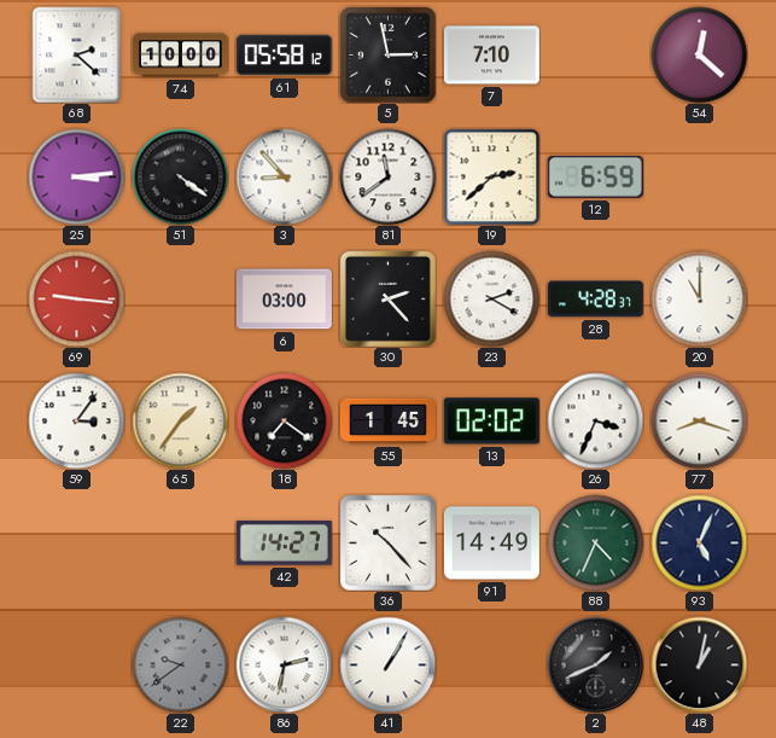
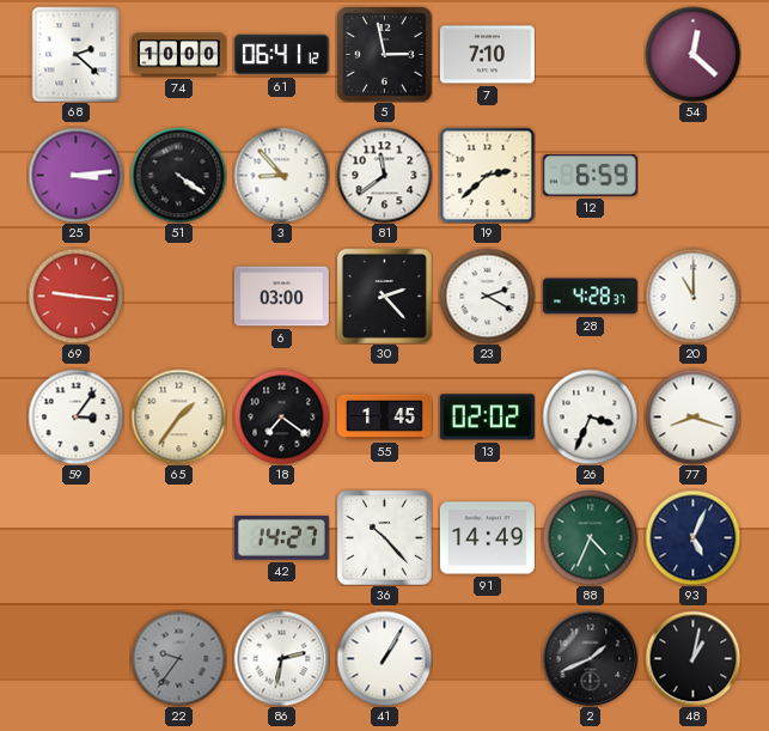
61: 05:58 -> 06:41
22: 9:39 -> 9:36
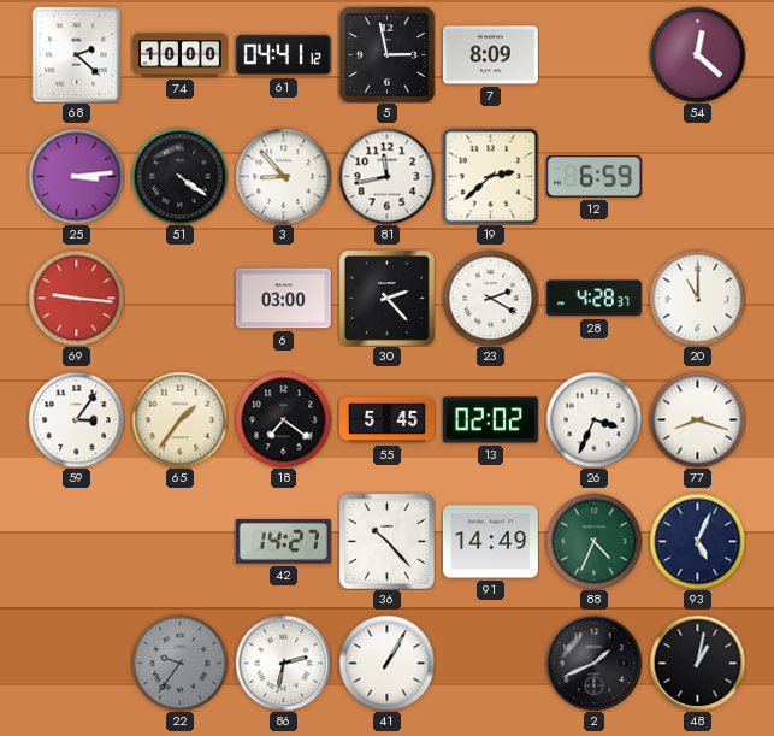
61: 06:41 -> 04:41
7: 7:10 -> 8:09
81: 11:39 -> 11:43
55: 1:45 -> 5:45
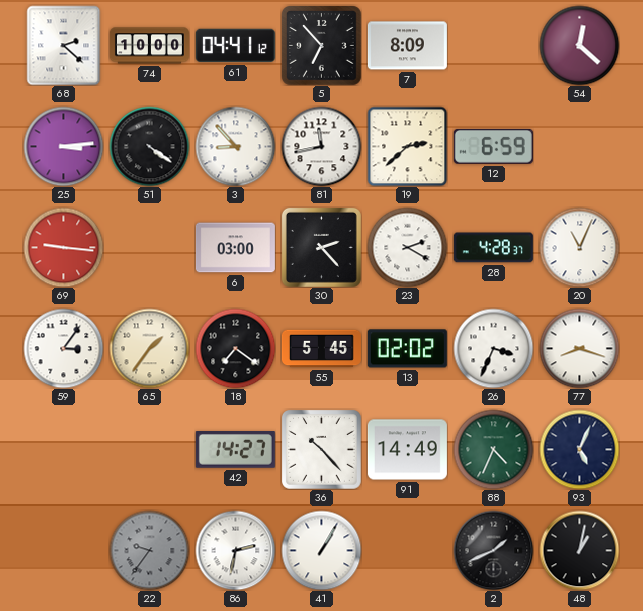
5: 2:58 -> 6:53
20: 11:00 -> 11:04
